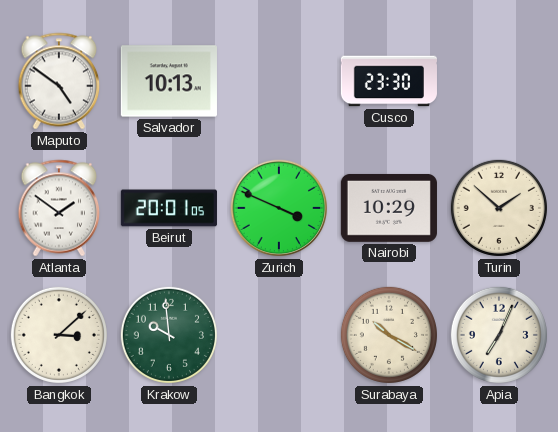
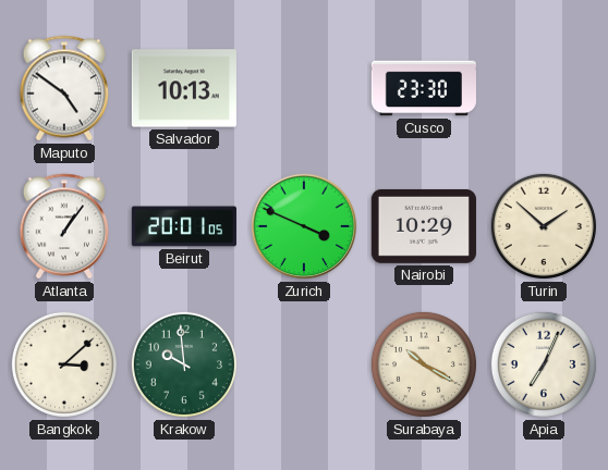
Atlanta: 1:51 -> 1:06
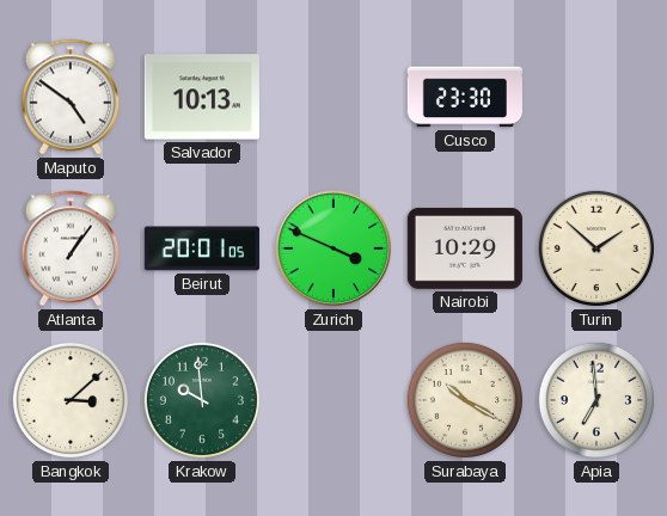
Apia: 7:04 -> 6:59
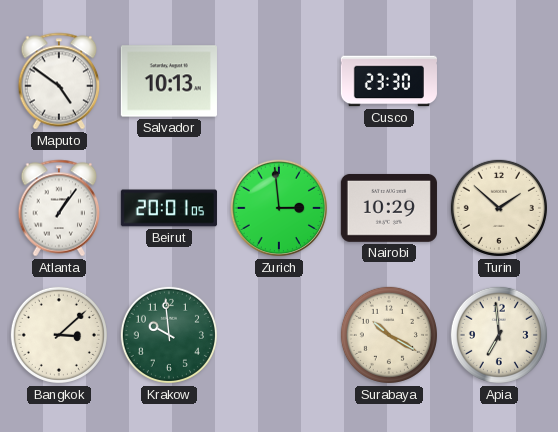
Zurich: 3:49 -> 2:59
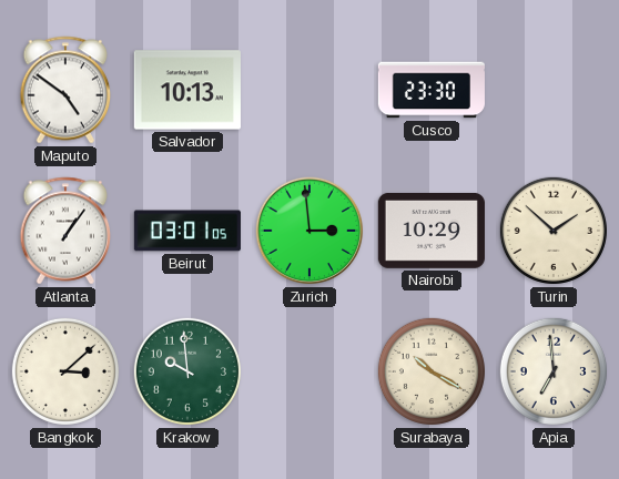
Beirut: 20:01 -> 03:01
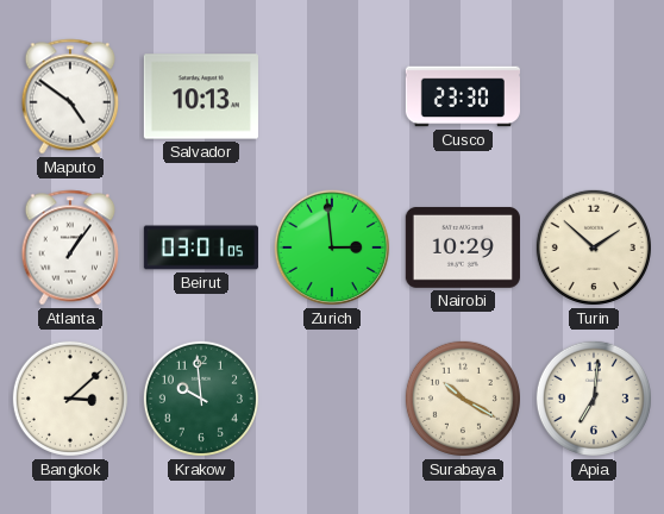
Apia: 6:59 -> 7:01
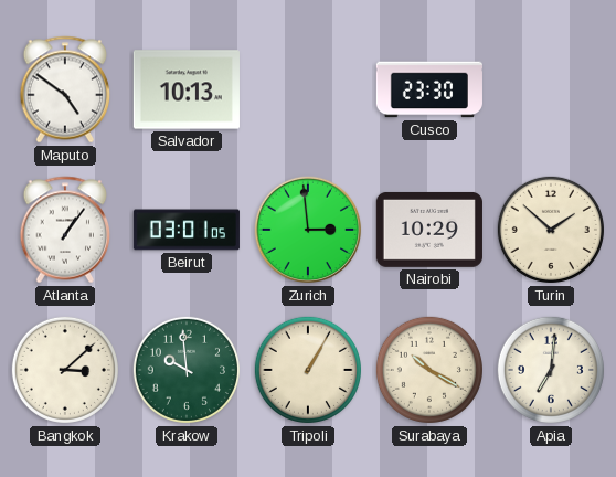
Tripoli: none -> 1:05
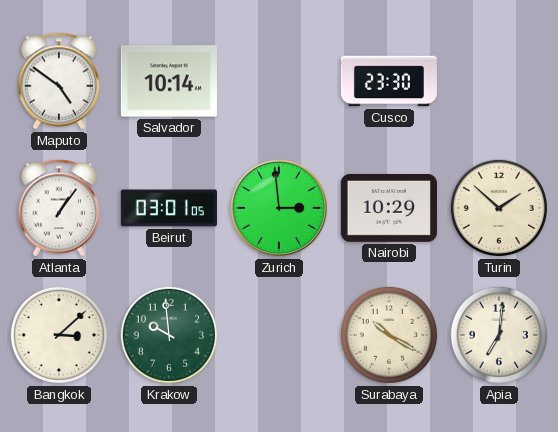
Salvador: 10:13 -> 10:14
Tripoli: 1:05 -> none
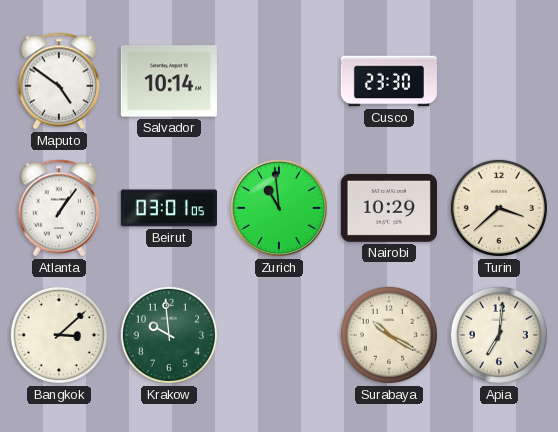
Zurich: 2:59 -> 10:59
Turin: 1:52 -> 3:38
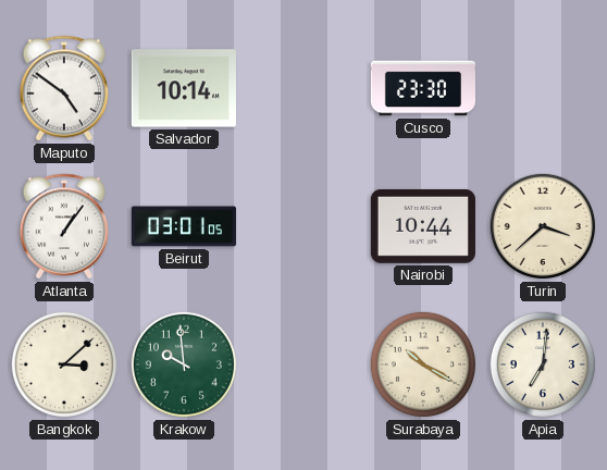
Zurich: 10:59 -> none
Nairobi: 10:29 -> 10:44
